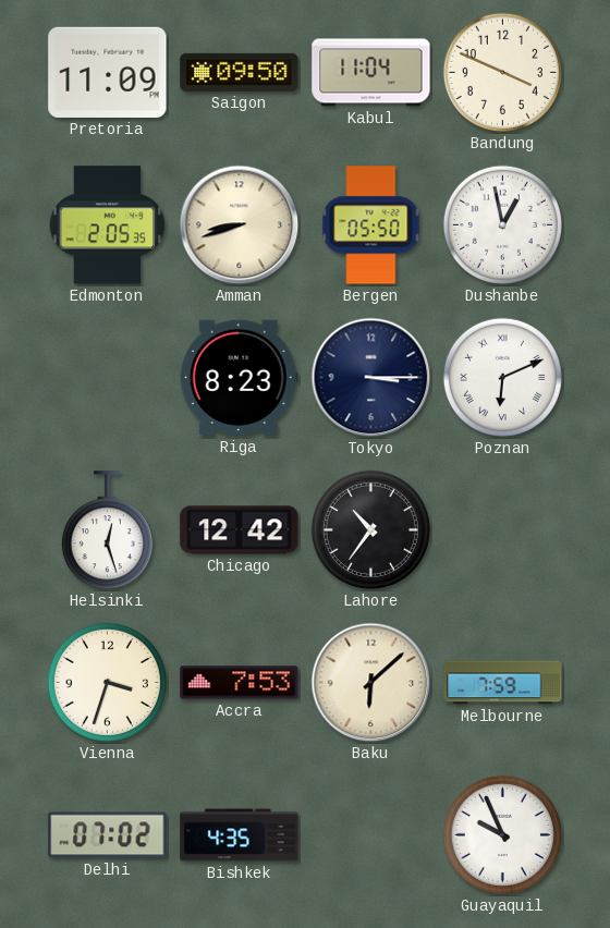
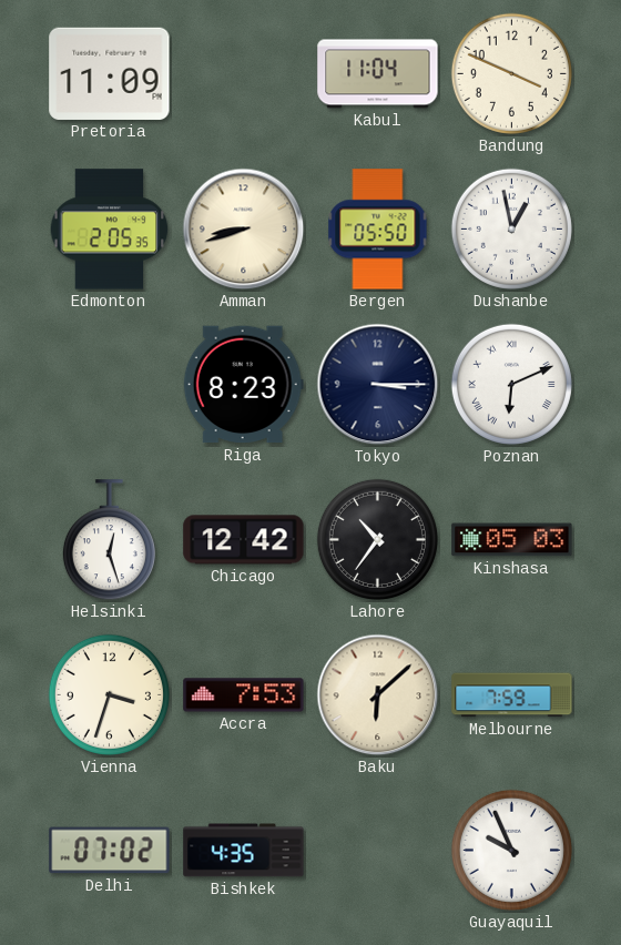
Saigon: 09:50 -> none
Kinshasa: none -> 05:03
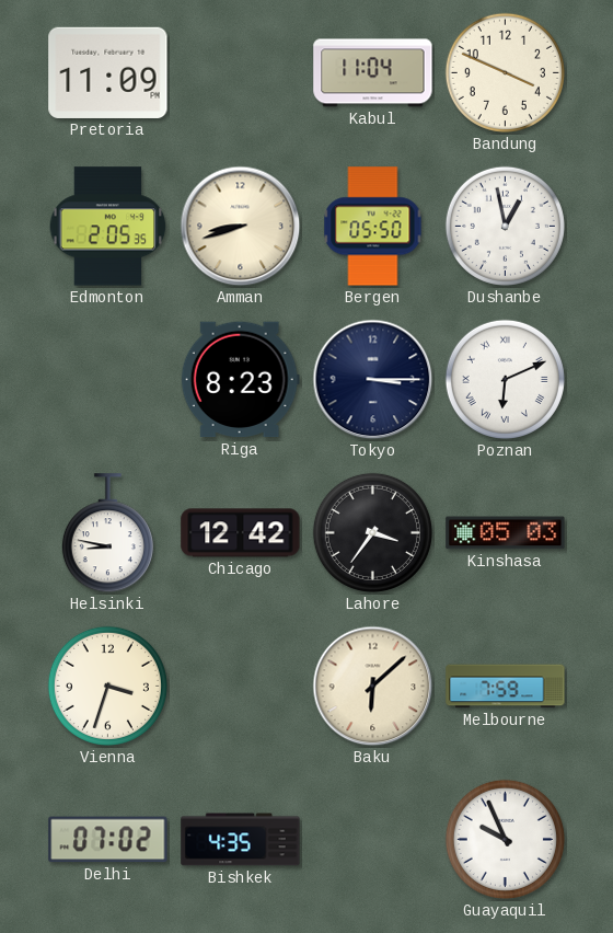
Helsinki: 12:27 -> 8:47
Lahore: 10:36 -> 3:36
Accra: 7:53 -> none
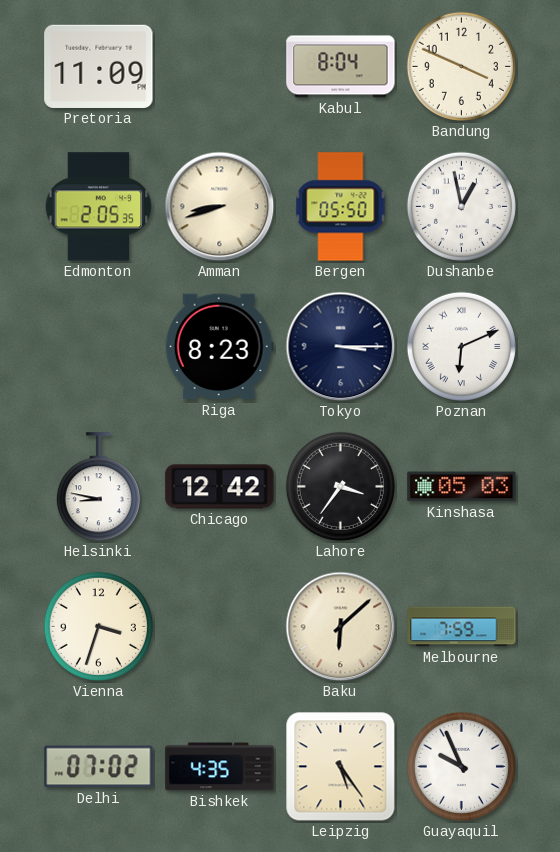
Kabul: 11:04 -> 8:04
Leipzig: none -> 5:24
